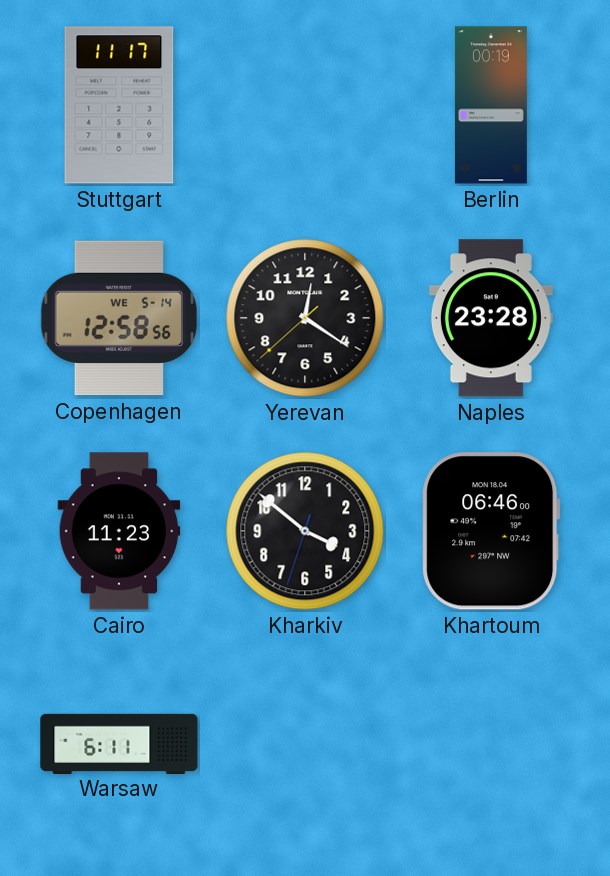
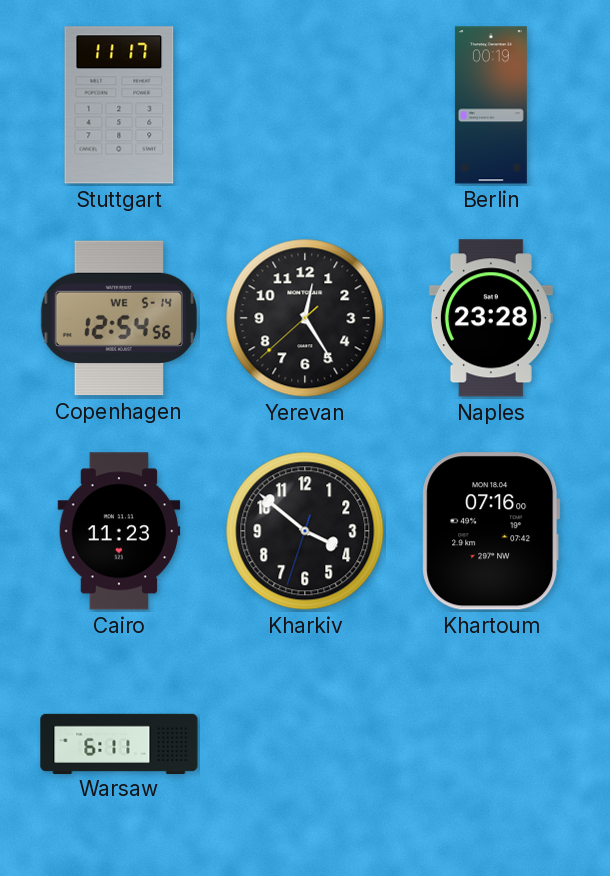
Copenhagen: 12:58 -> 12:54
Yerevan: 12:20 -> 12:24
Khartoum: 06:46 -> 07:16
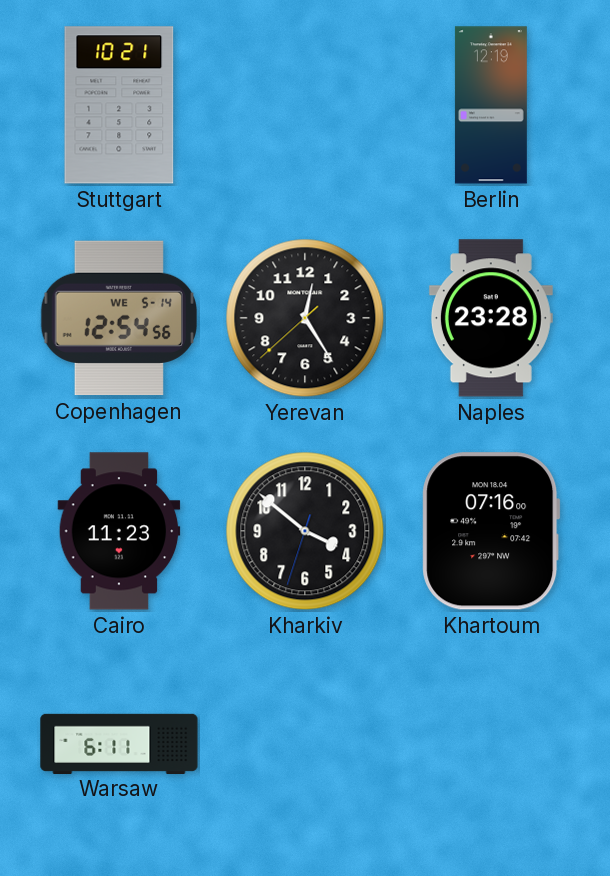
Stuttgart: 11:17 -> 10:21
Berlin: 00:19 -> 12:19
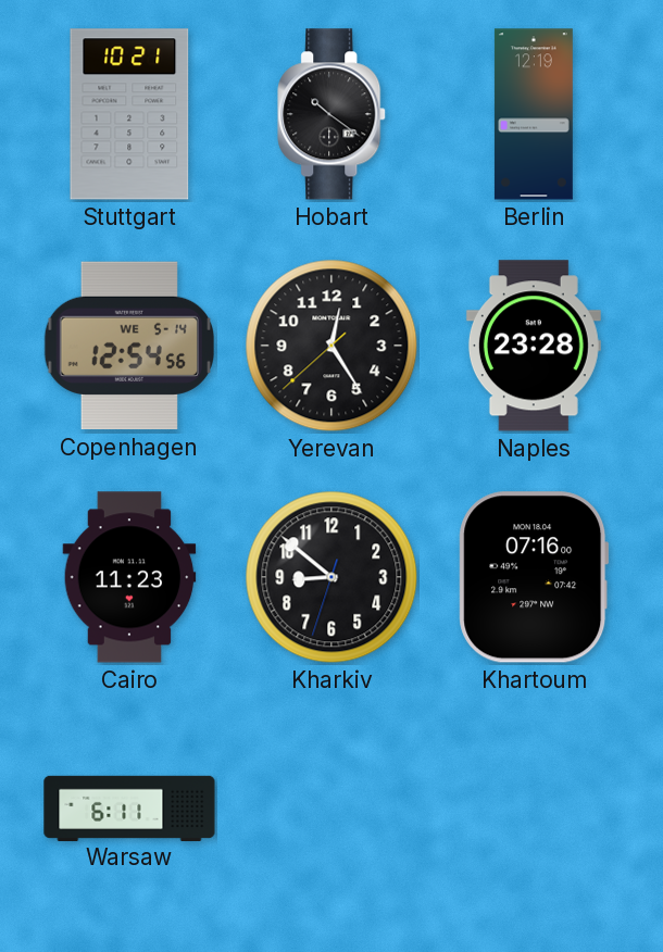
Hobart: none -> 10:21
Kharkiv: 3:51 -> 8:51
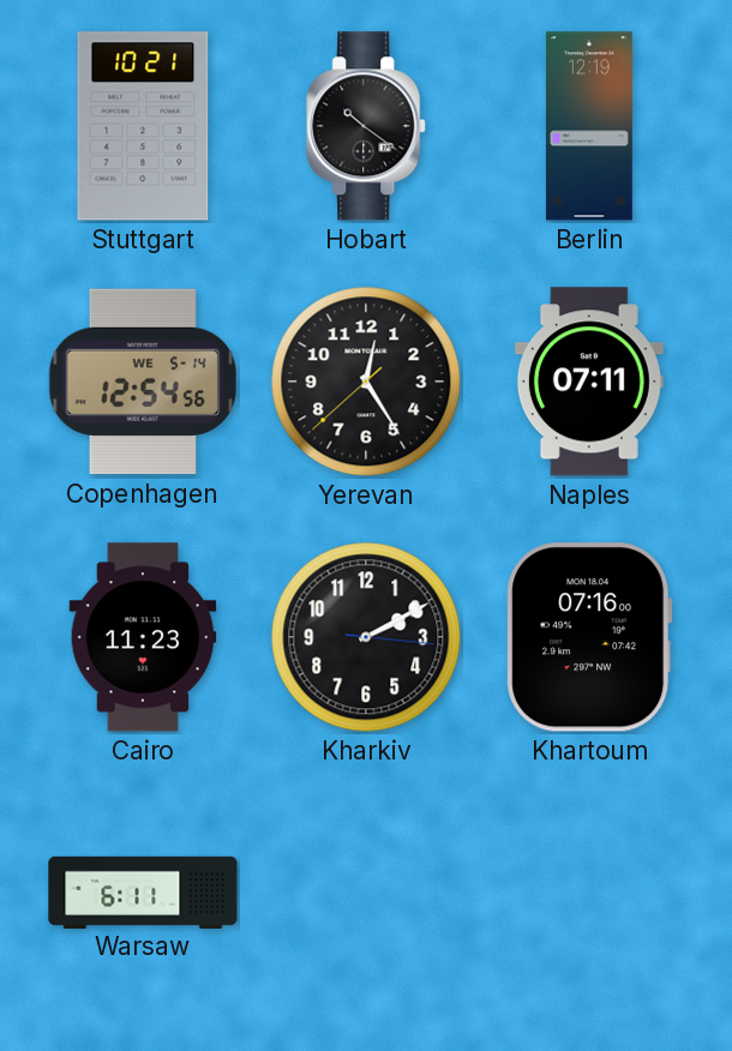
Naples: 23:28 -> 07:11
Kharkiv: 8:51 -> 2:10
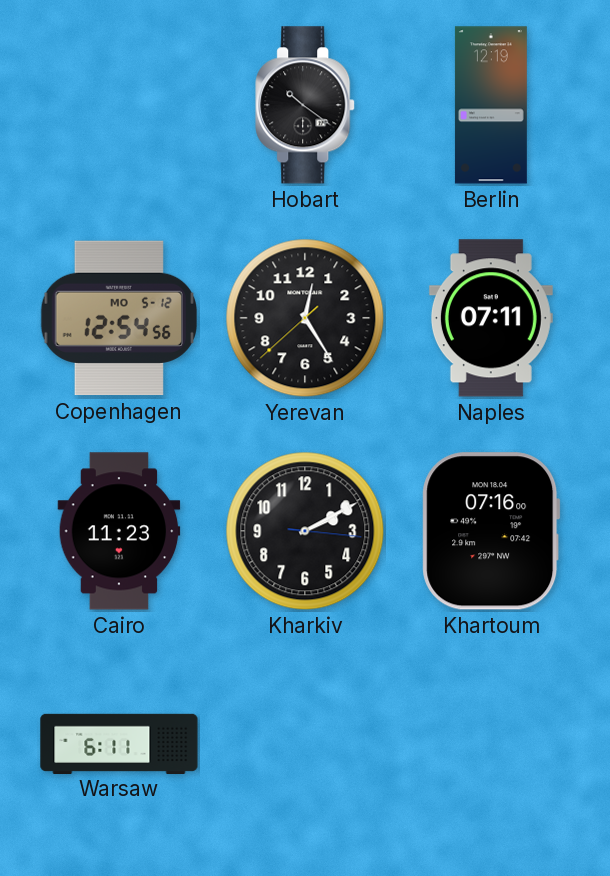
Stuttgart: 10:21 -> none
Copenhagen date: WE 5-14 -> MO 5-12
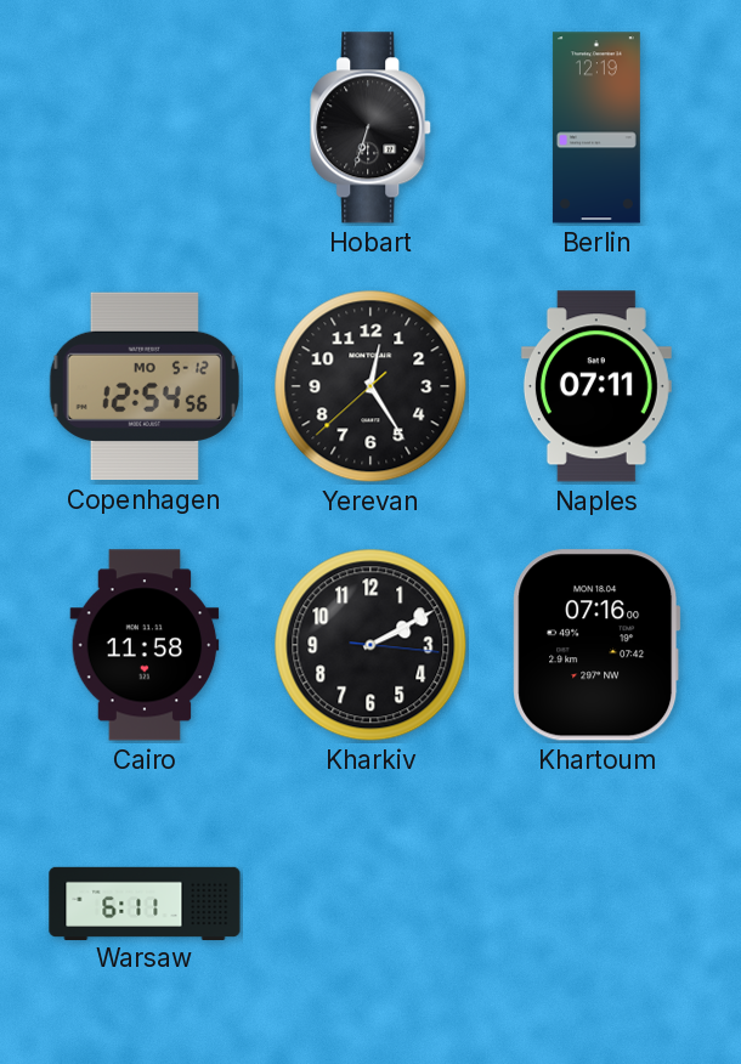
Hobart: 10:21 -> 6:33
Cairo: 11:23 -> 11:58
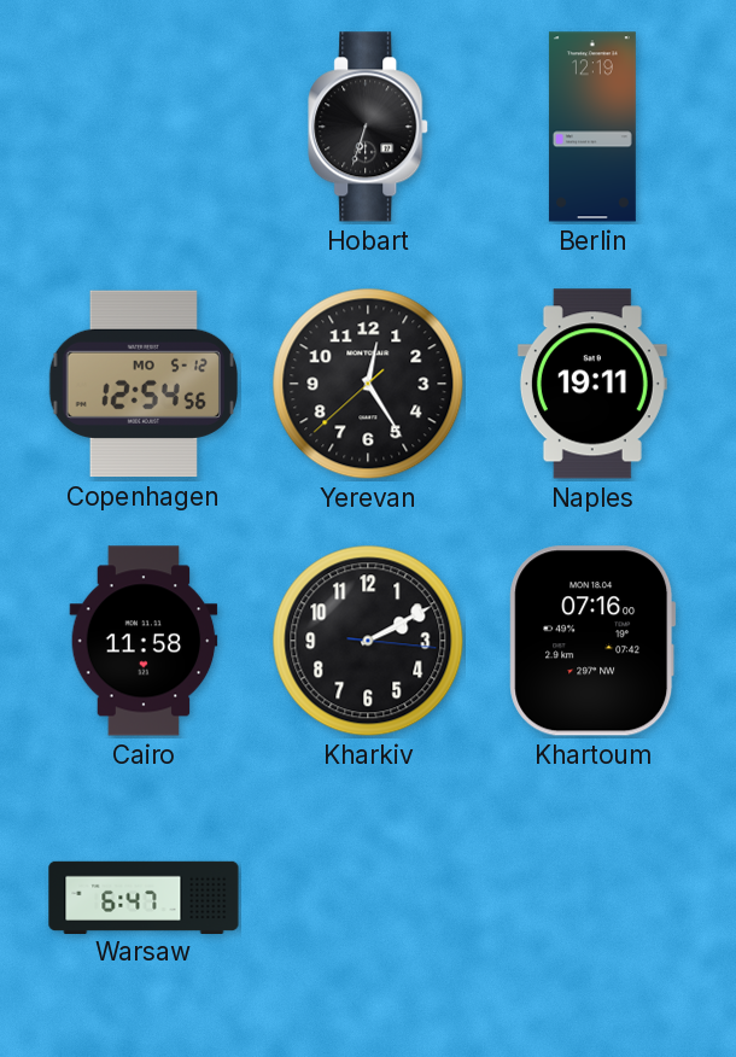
Naples: 07:11 -> 19:11
Warsaw: 6:11 -> 6:47
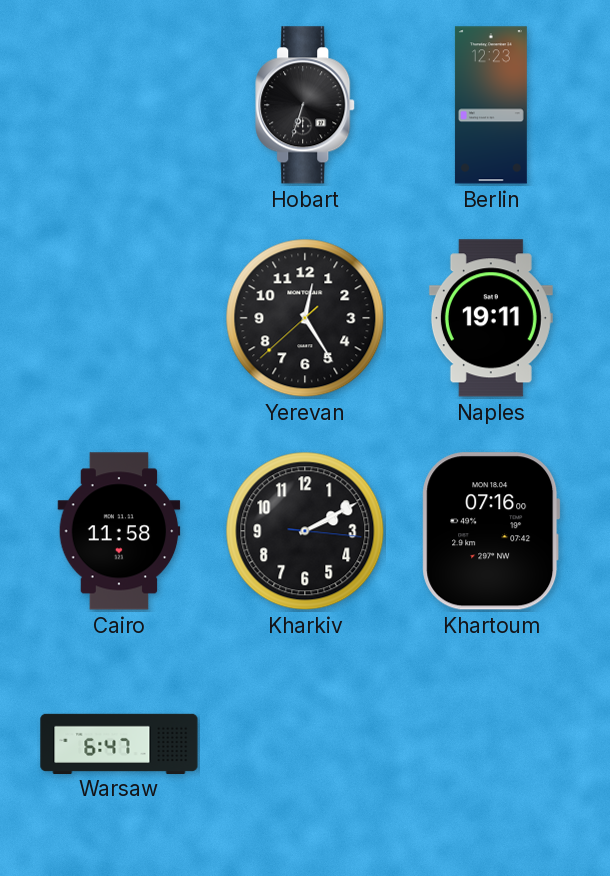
Berlin: 12:19 -> 12:23
Copenhagen: 12:54 -> none
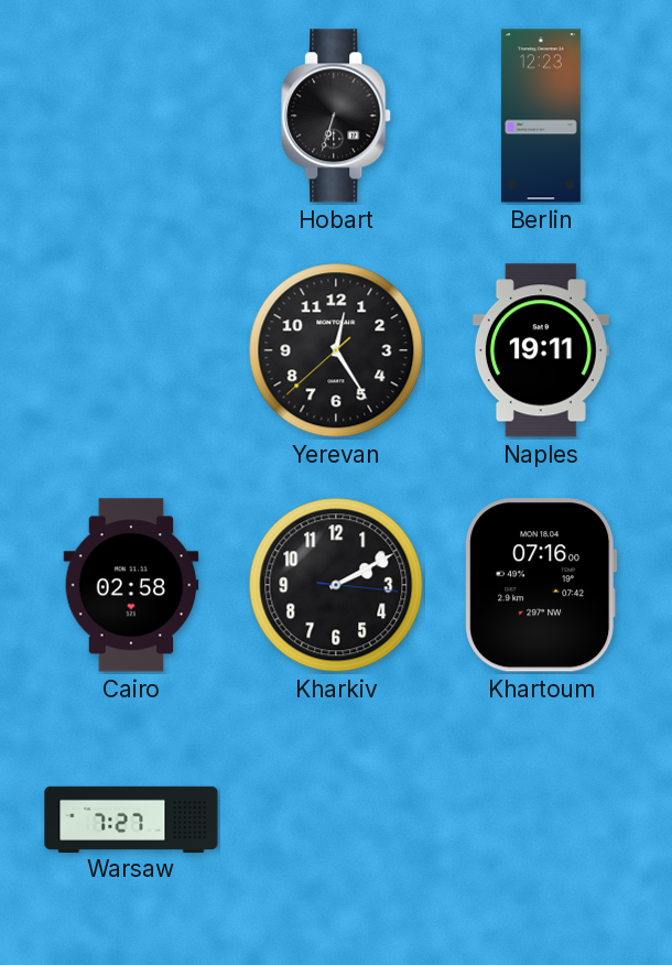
Cairo: 11:58 -> 02:58
Warsaw: 6:47 -> 7:27
